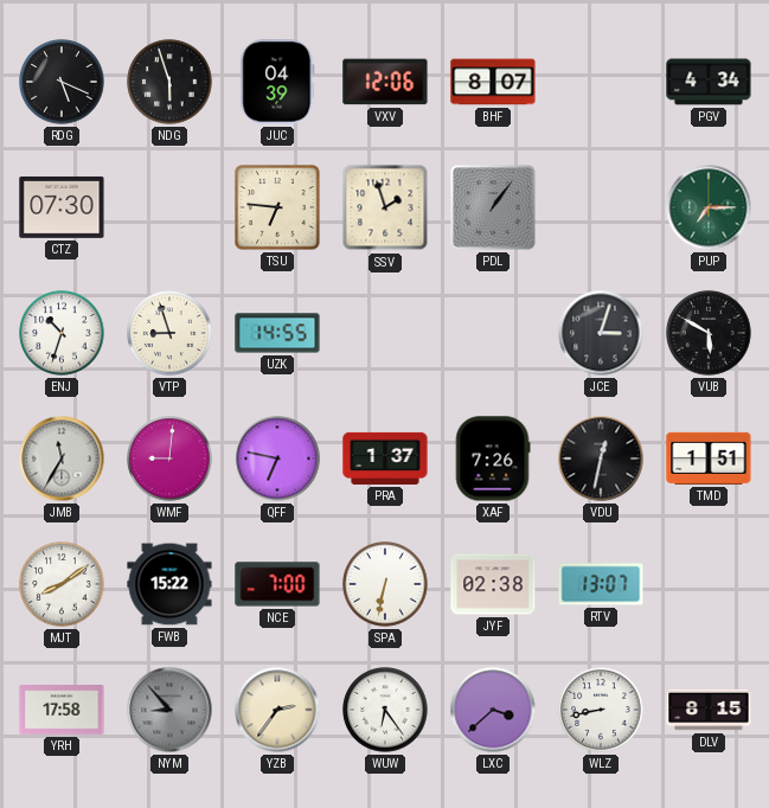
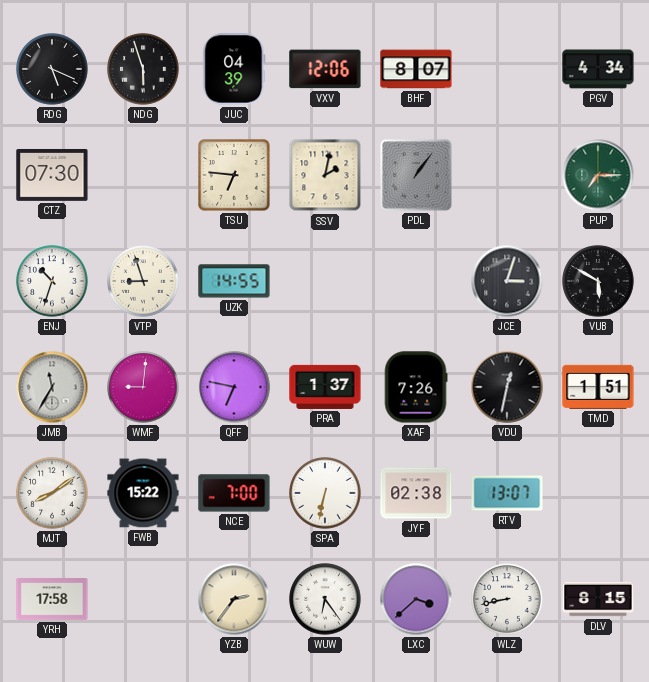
SSV: 1:57 -> 2:02
NYM: 8:53 -> none
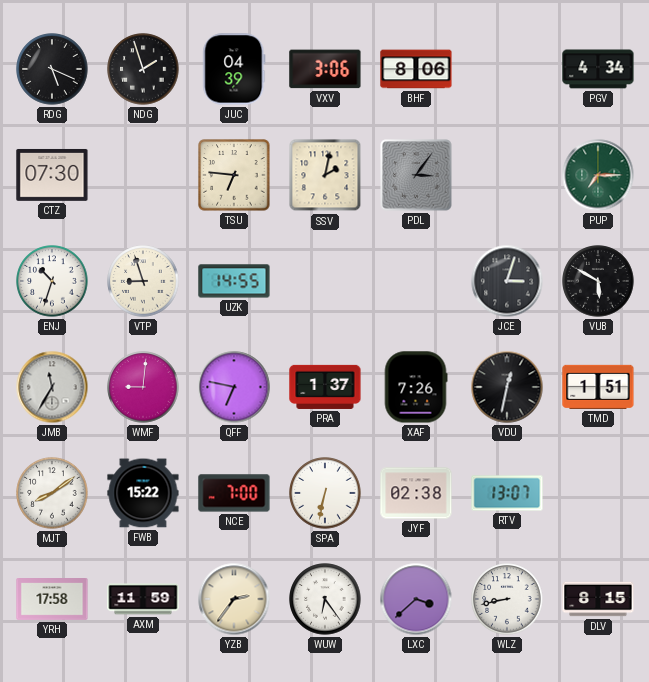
NDG: 5:57 -> 1:57
VXV: 12:06 -> 3:06
BHF: 8:07 -> 8:06
PDL: 1:06 -> 3:06
AXM: none -> 11:59
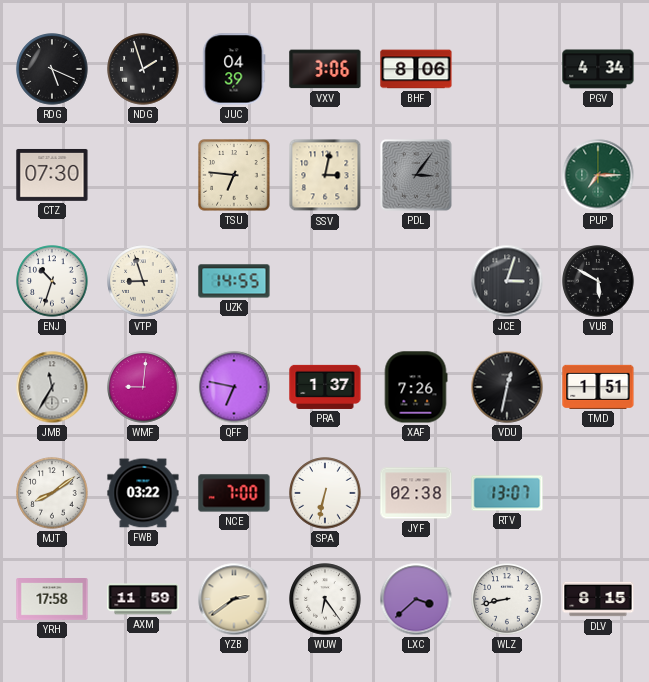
SSV: 2:02 -> 3:02
FWB: 15:22 -> 03:22
YZB: 2:36 -> 2:39
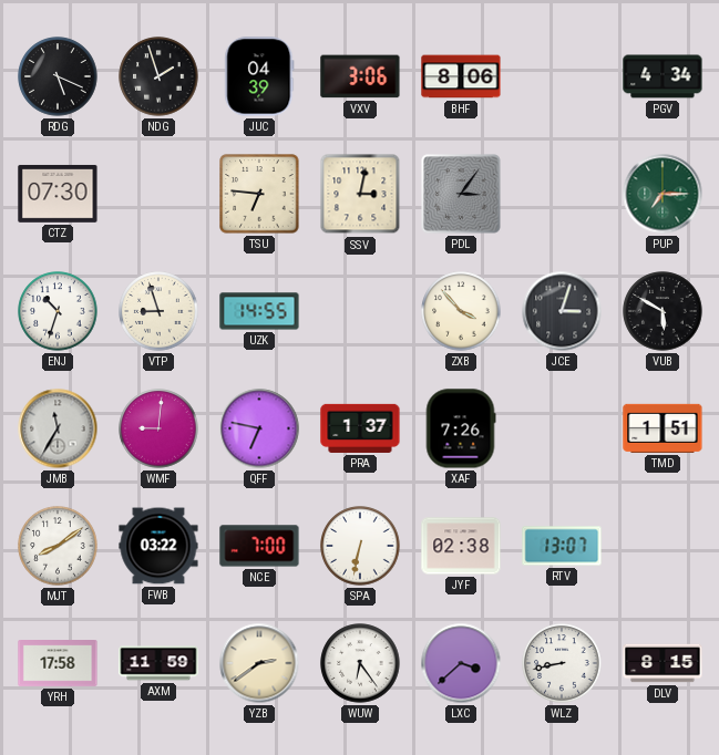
ZXB: none -> 3:53
VDU: 12:32 -> none
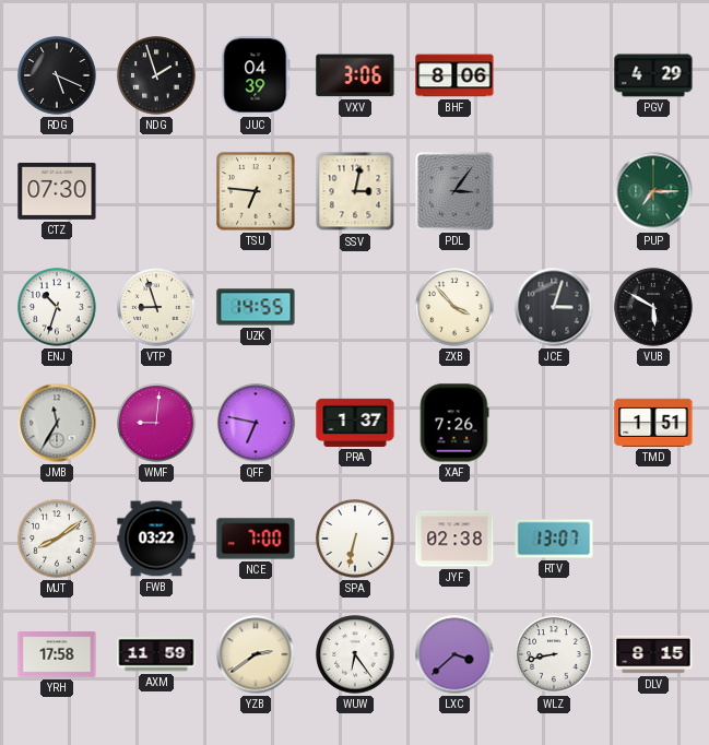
PGV: 4:34 -> 4:29
